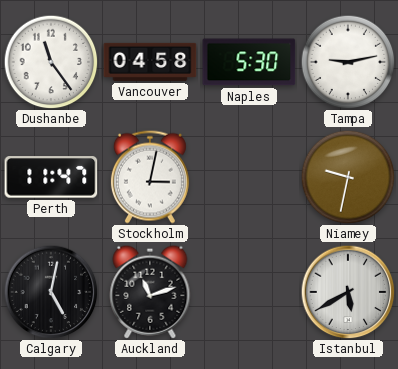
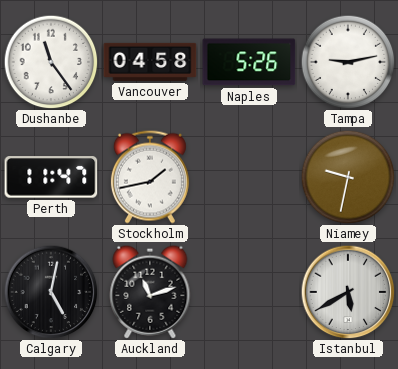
Naples: 5:30 -> 5:26
Stockholm: 3:02 -> 1:43
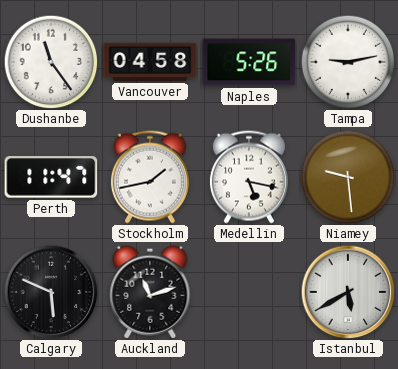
Medellin: none -> 5:17
Niamey: 9:32 -> 9:29
Calgary: 5:02 -> 5:49
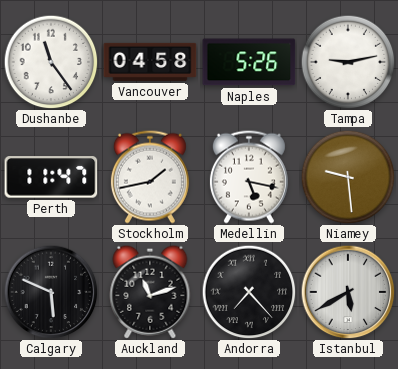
Andorra: none -> 7:23
